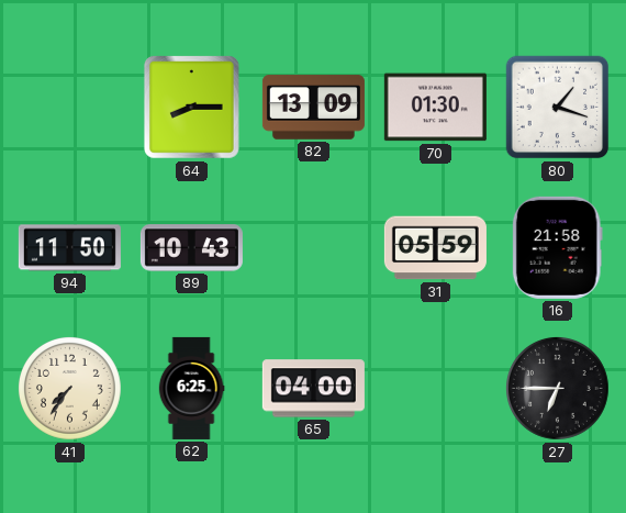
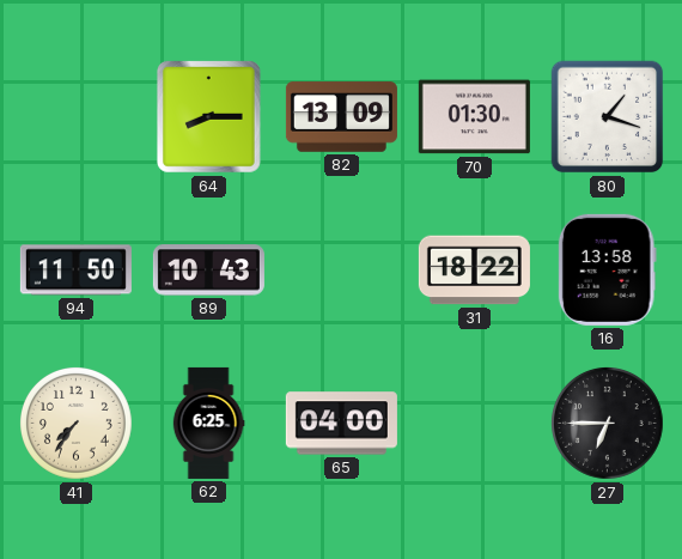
31: 05:59 -> 18:22
16: 21:58 -> 13:58
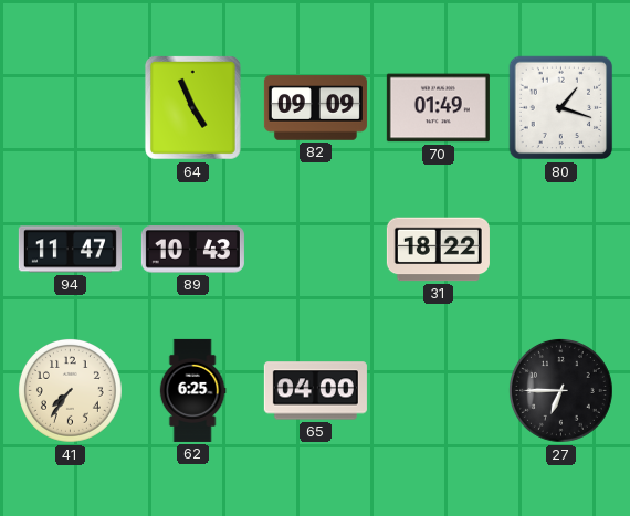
64: 8:15 -> 4:56
82: 13:09 -> 09:09
70: 01:30 -> 01:49
94: 11:50 -> 11:47
16: 13:58 -> none
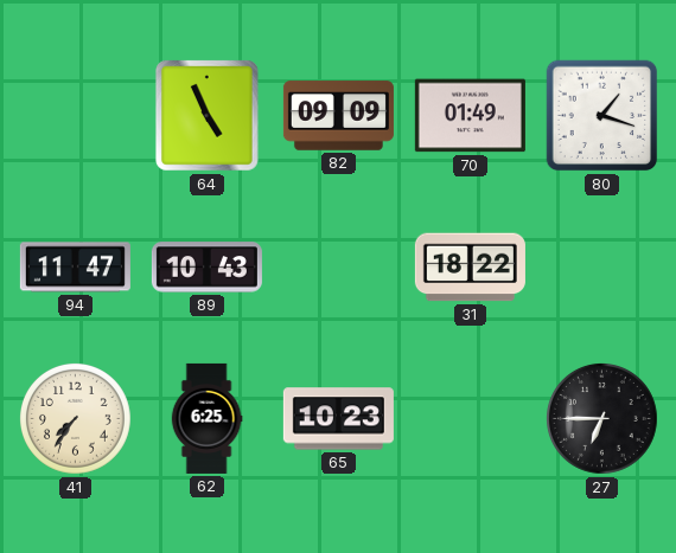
65: 04:00 -> 10:23
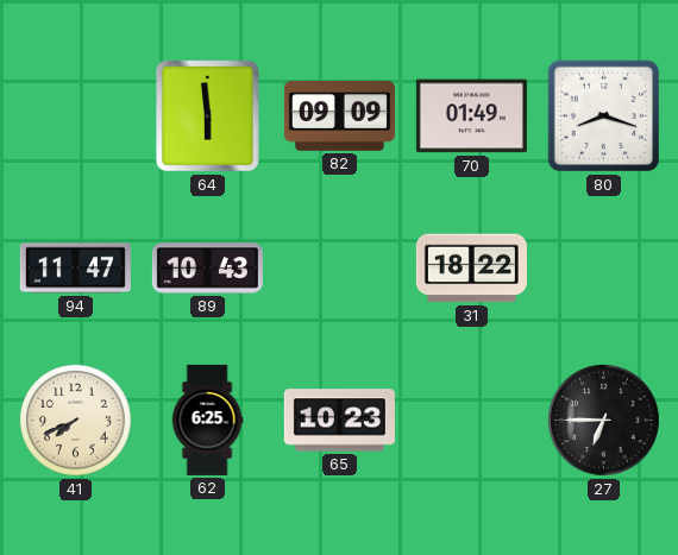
64: 4:56 -> 5:59
80: 1:18 -> 8:18
41: 7:36 -> 7:41
